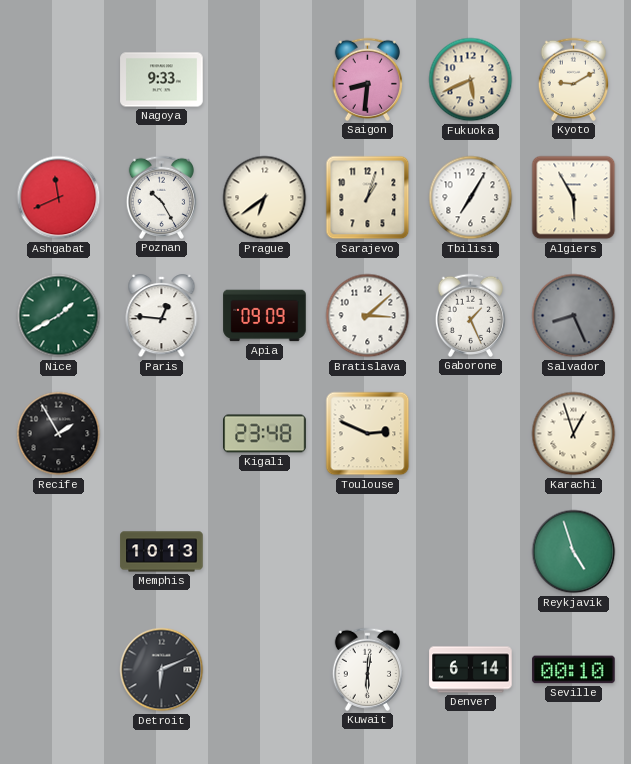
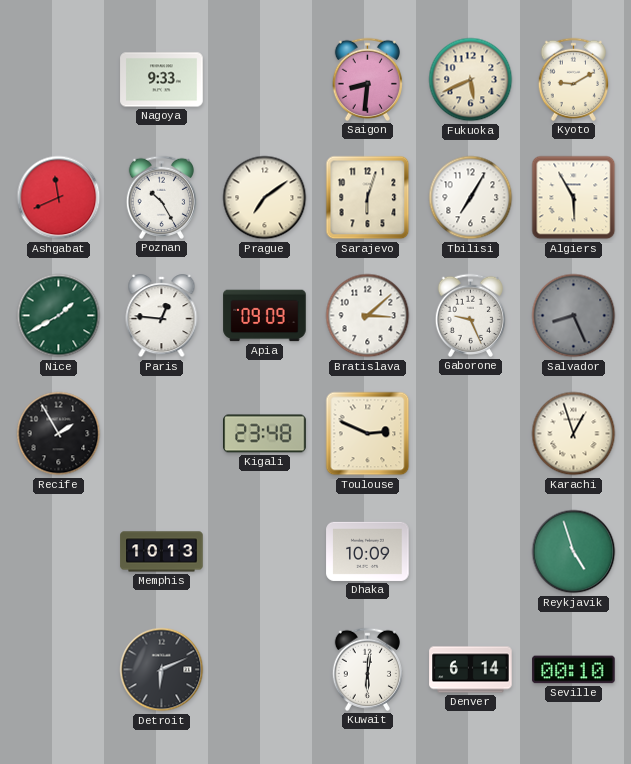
Prague: 6:39 -> 7:09
Sarajevo: 1:03 -> 6:03
Gaborone: 1:26 -> 9:26
Dhaka: none -> 10:09
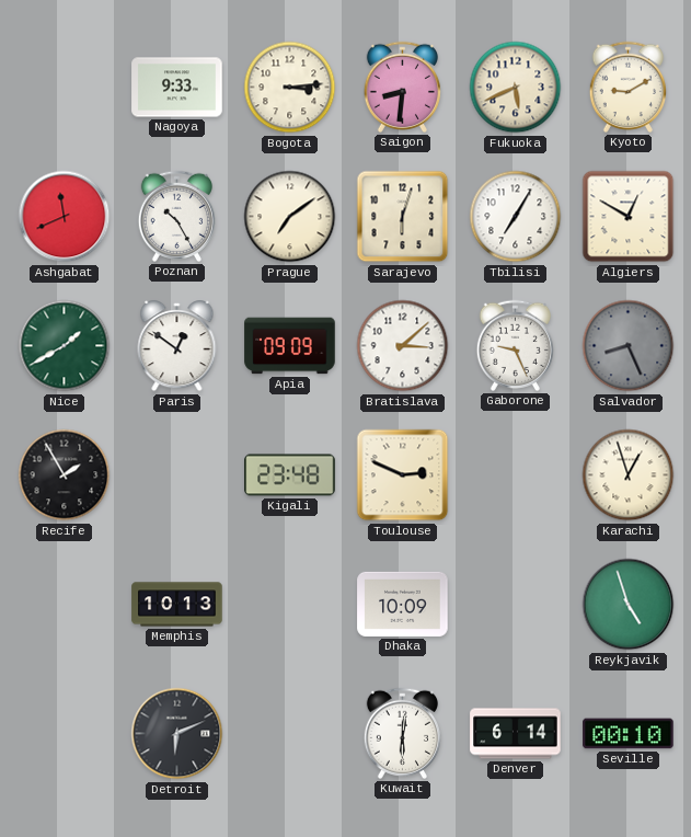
Bogota: none -> 3:14
Algiers: 5:55 -> 12:50
Paris: 12:46 -> 12:51
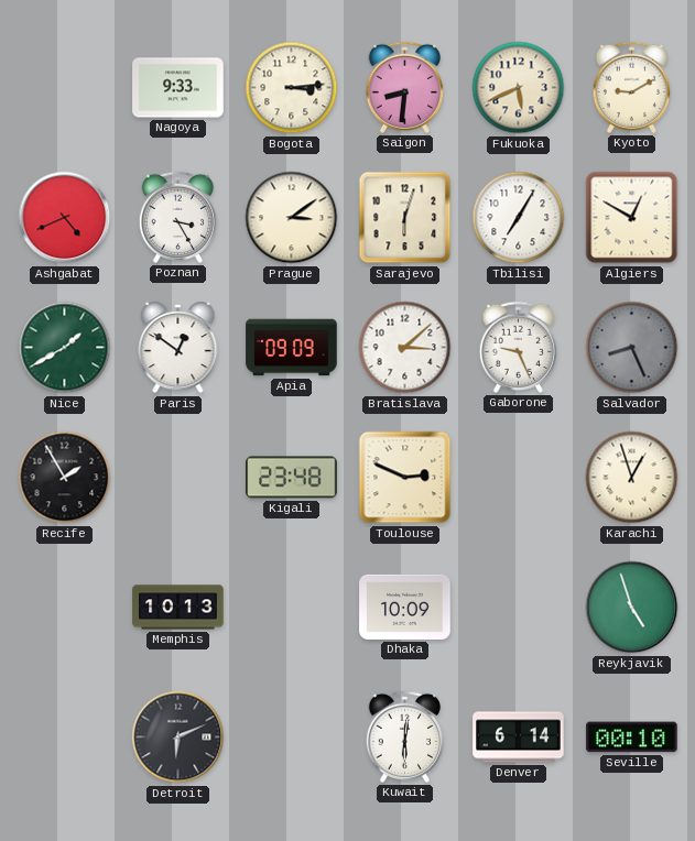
Ashgabat: 11:41 -> 4:41
Poznan: 10:25 -> 3:25
Prague: 7:09 -> 3:09
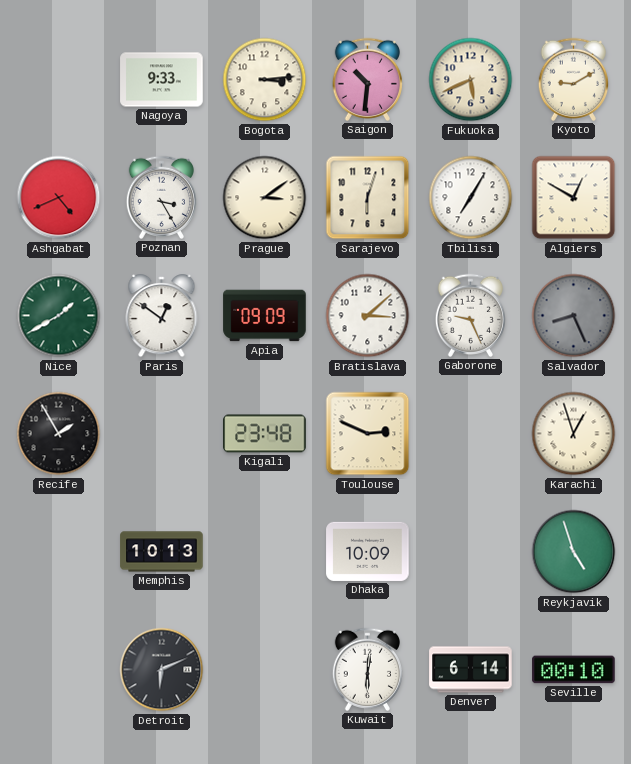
Saigon: 8:31 -> 10:31
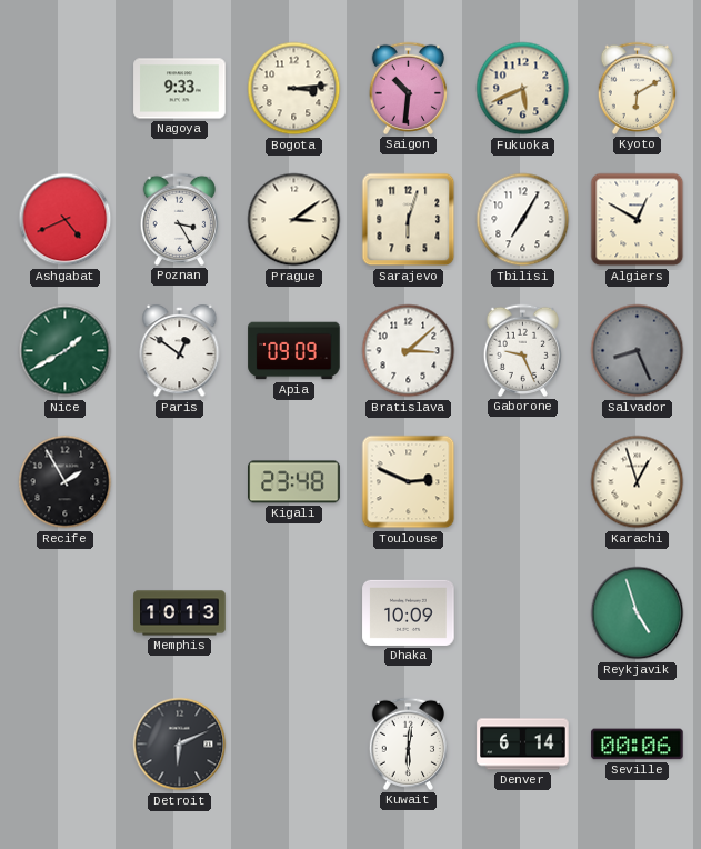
Kyoto: 9:10 -> 6:10
Seville: 00:10 -> 00:06
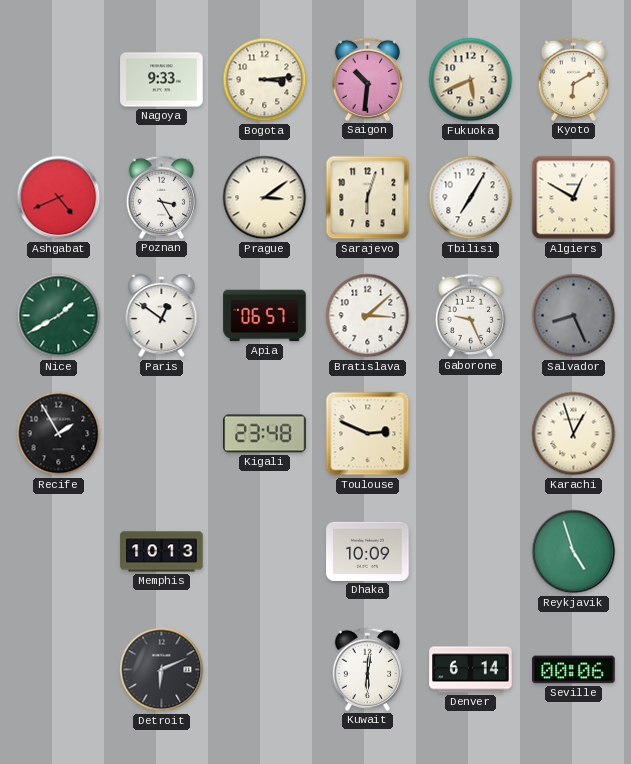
Apia: 09:09 -> 06:57
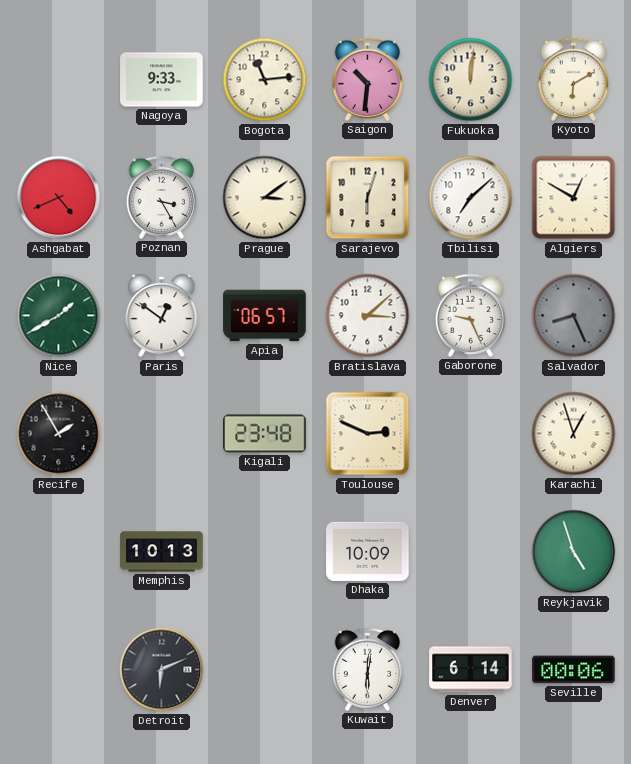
Bogota: 3:14 -> 11:14
Fukuoka: 5:41 -> 12:01
Tbilisi: 7:05 -> 7:08
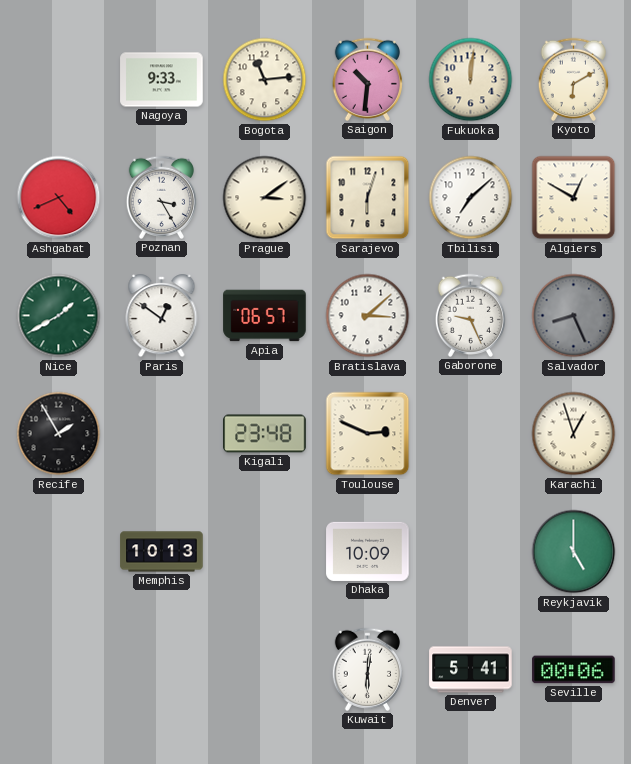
Reykjavik: 4:57 -> 5:00
Detroit: 6:11 -> none
Denver: 6:14 -> 5:41
